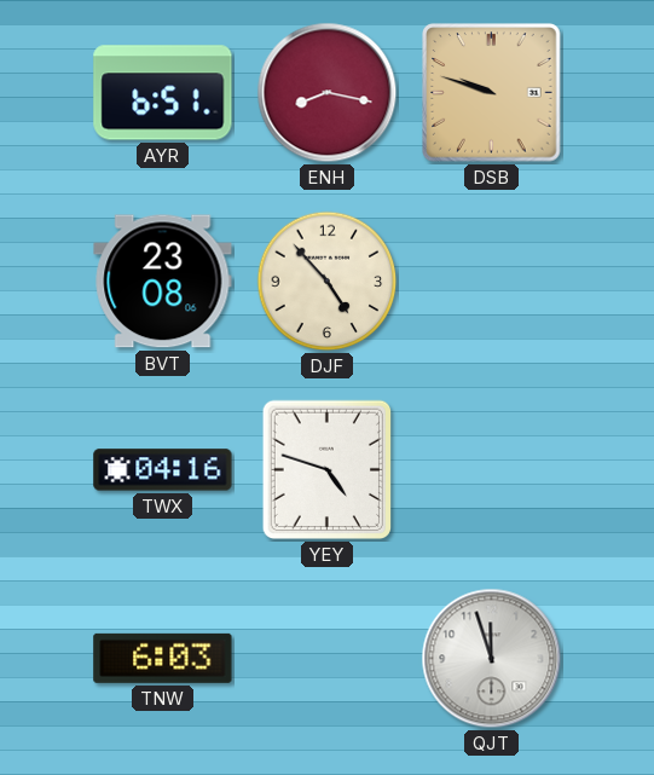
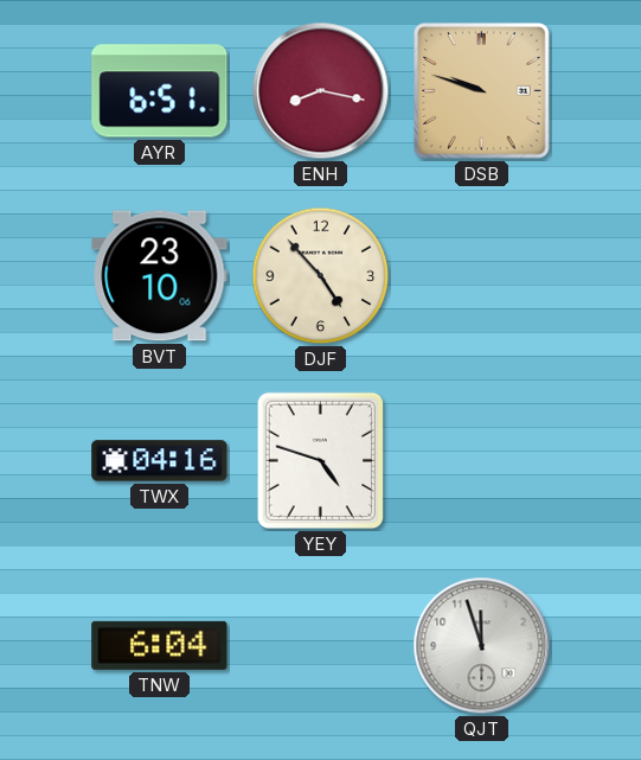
BVT: 23:08 -> 23:10
TNW: 6:03 -> 6:04
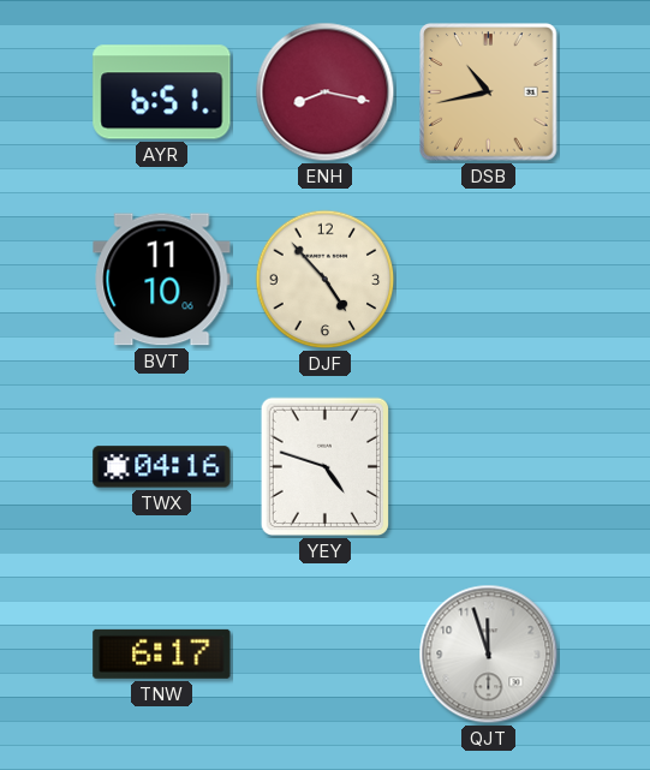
DSB: 9:48 -> 10:43
BVT: 23:10 -> 11:10
TNW: 6:04 -> 6:17
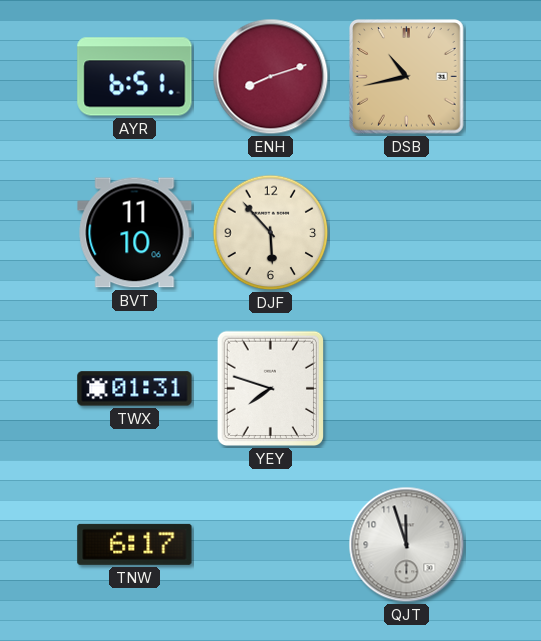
ENH: 8:17 -> 8:12
DJF: 4:53 -> 5:53
TWX: 04:16 -> 01:31
YEY: 4:48 -> 7:48
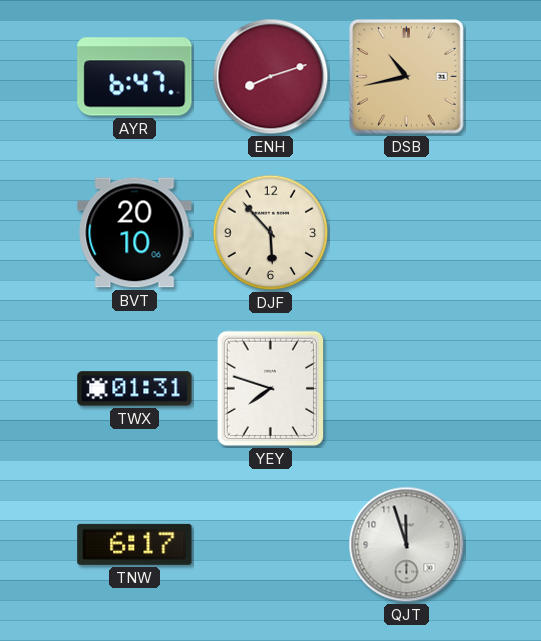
AYR: 6:51 -> 6:47
BVT: 11:10 -> 20:10
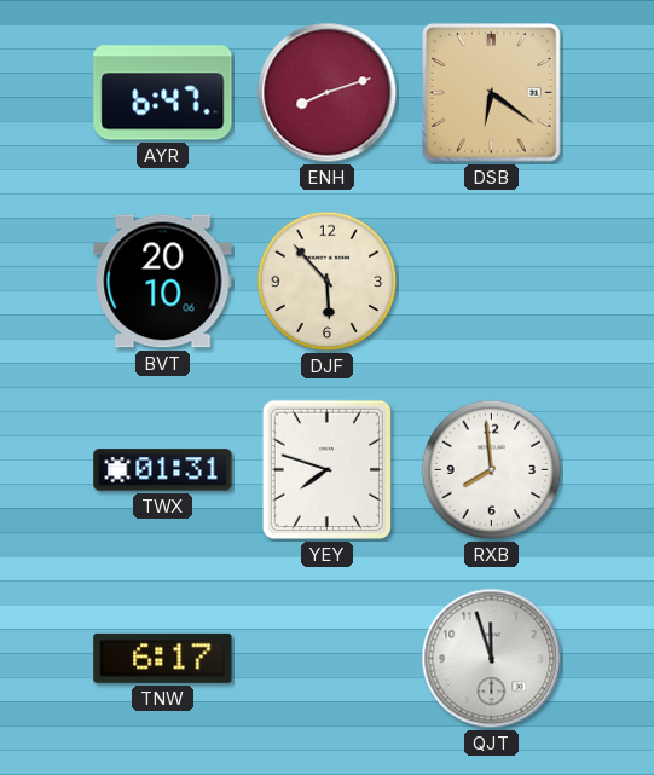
DSB: 10:43 -> 6:21
RXB: none -> 7:59
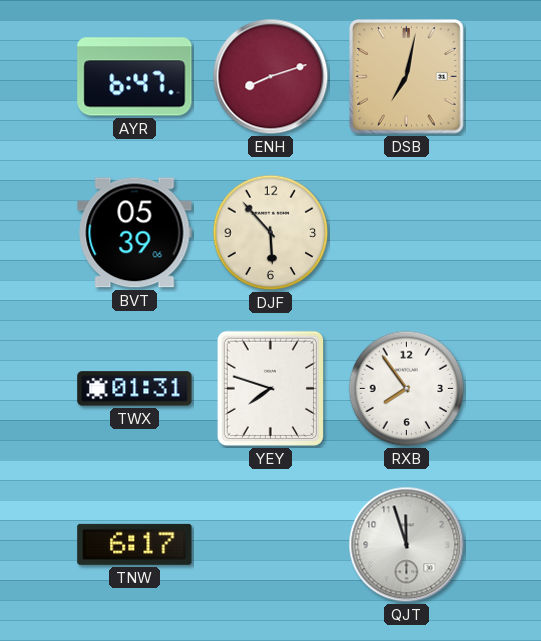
DSB: 6:21 -> 7:02
BVT: 20:10 -> 05:39
RXB: 7:59 -> 7:54
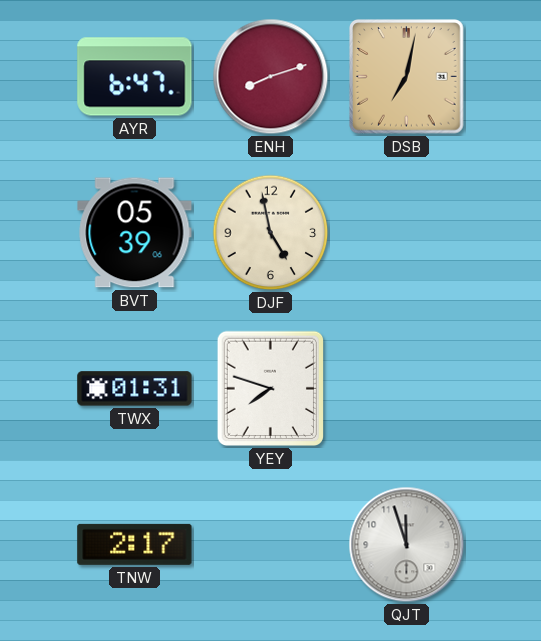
DJF: 5:53 -> 4:58
RXB: 7:54 -> none
TNW: 6:17 -> 2:17
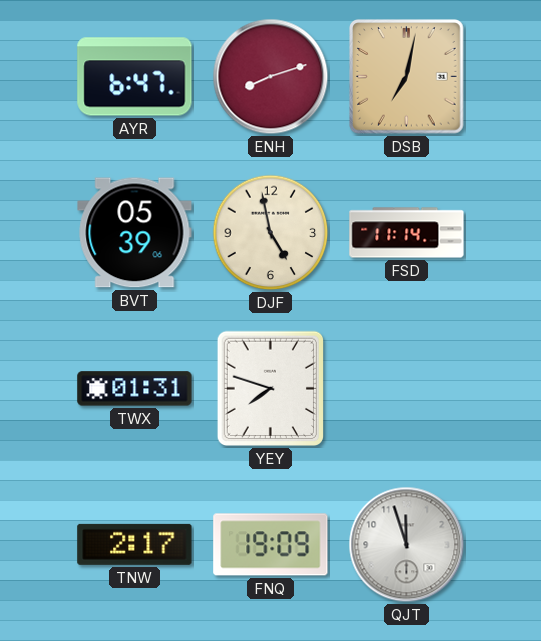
FSD: none -> 11:14
FNQ: none -> 19:09
